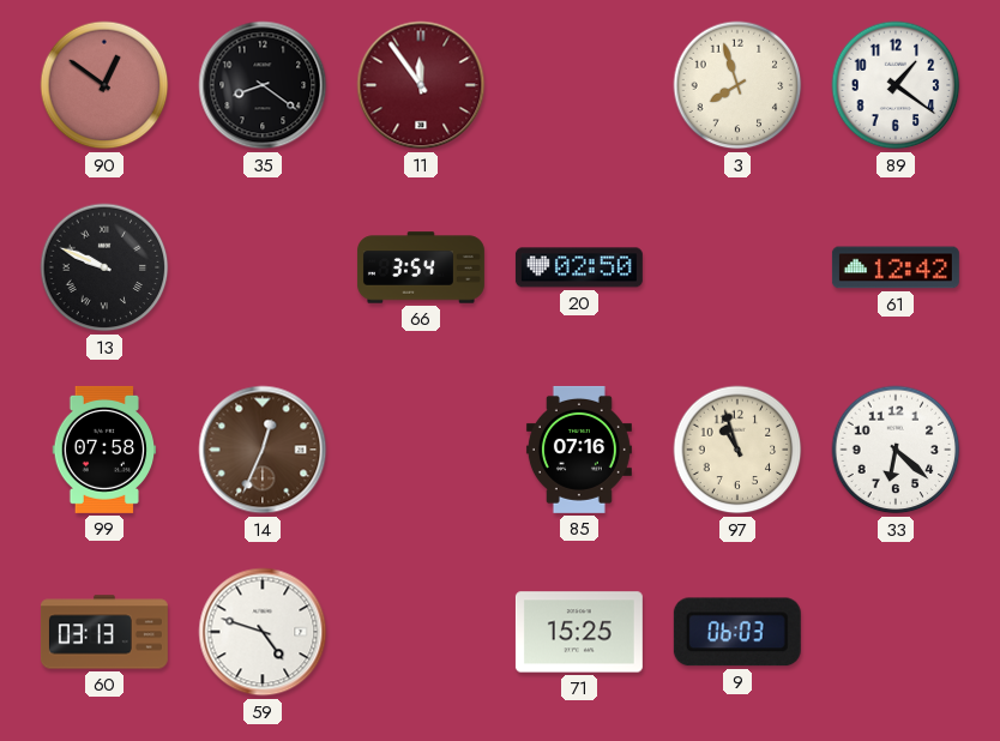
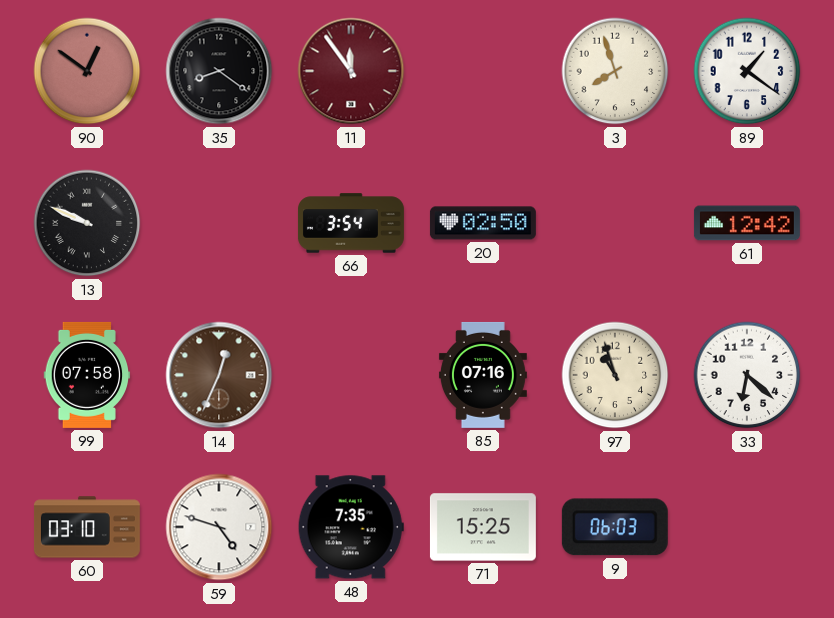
60: 03:13 -> 03:10
48: none -> 7:35
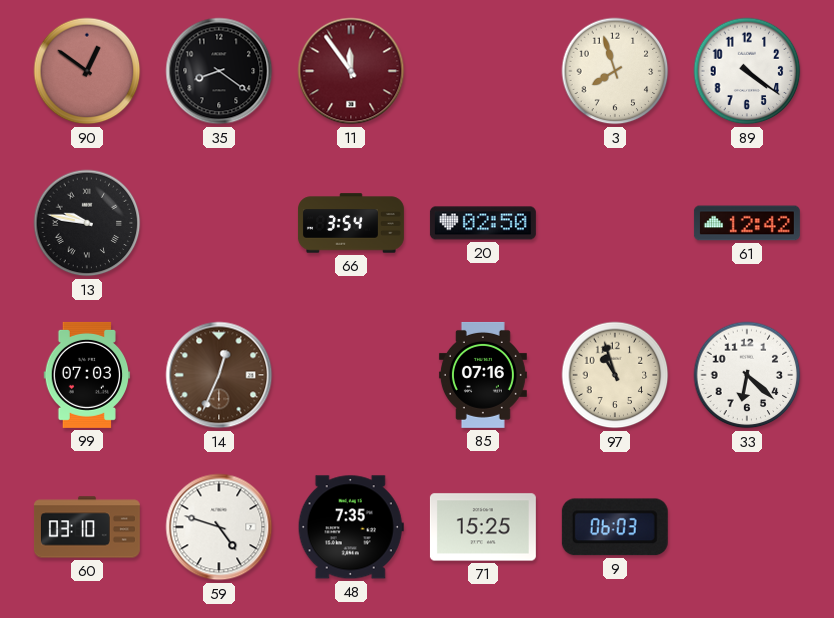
89: 1:21 -> 4:21
13: 9:49 -> 9:47
99: 07:58 -> 07:03
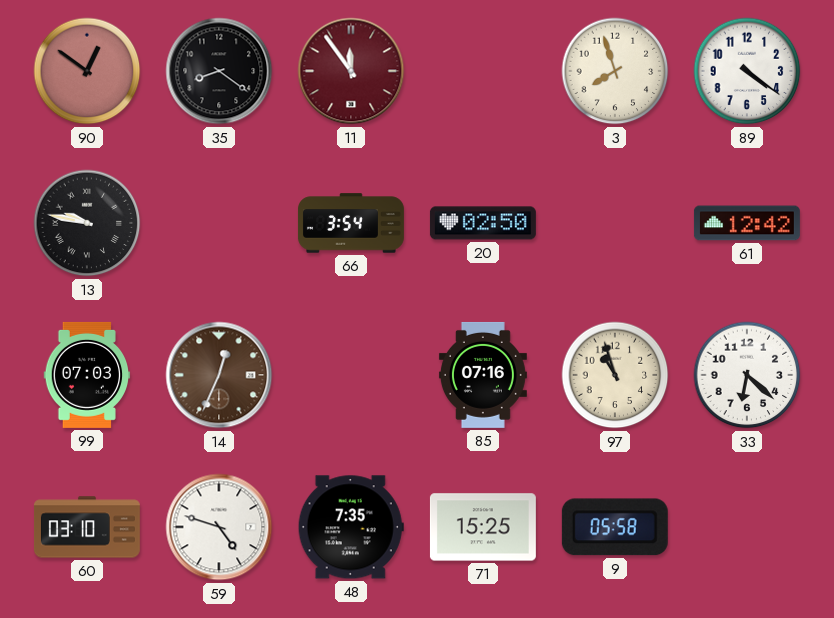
9: 06:03 -> 05:58
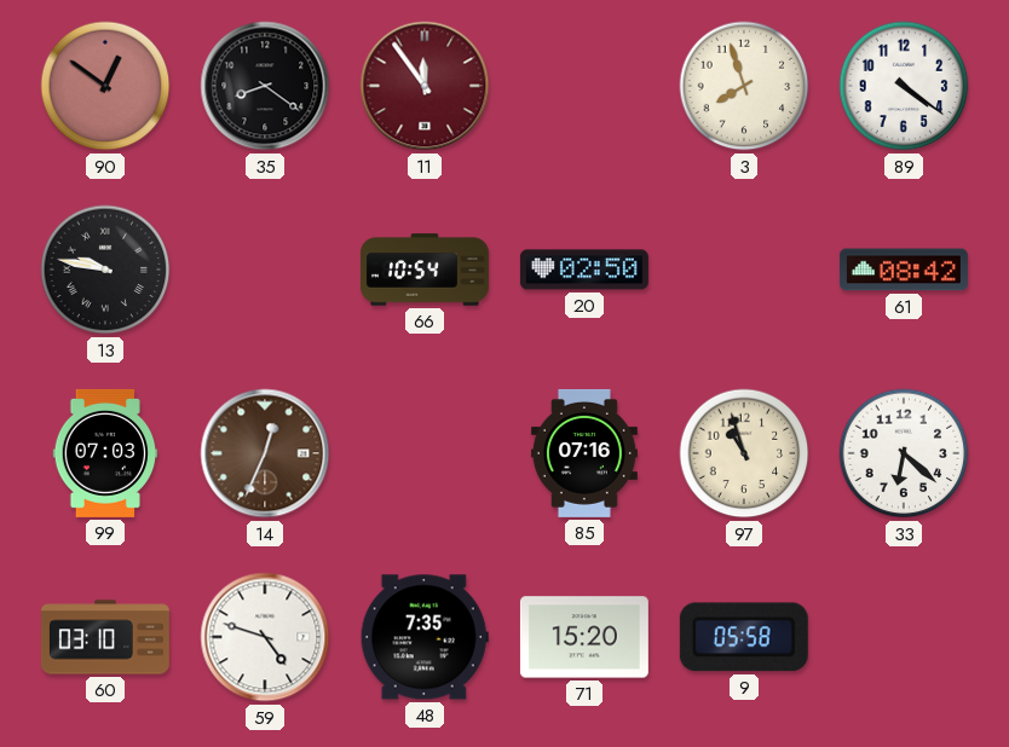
66: 3:54 -> 10:54
61: 12:42 -> 08:42
71: 15:25 -> 15:20
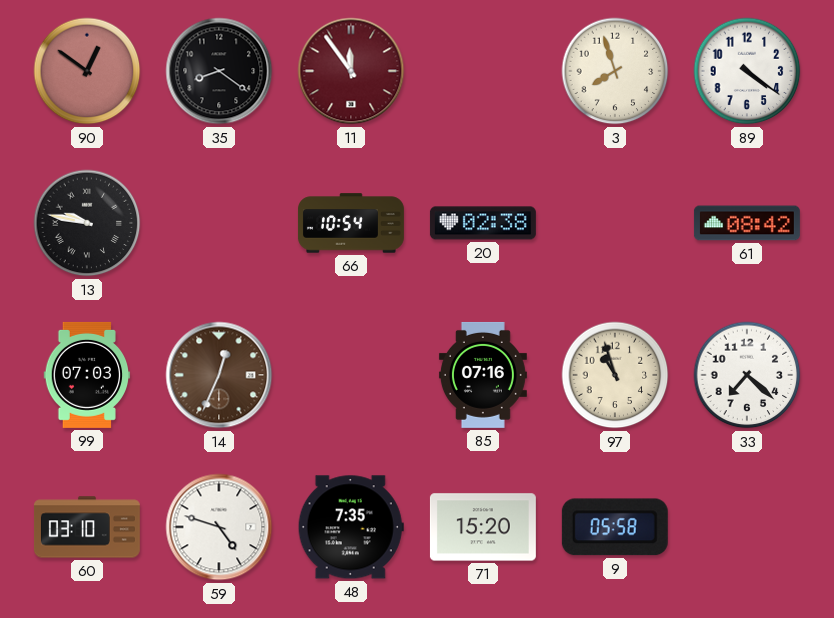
20: 02:50 -> 02:38
33: 6:22 -> 7:22
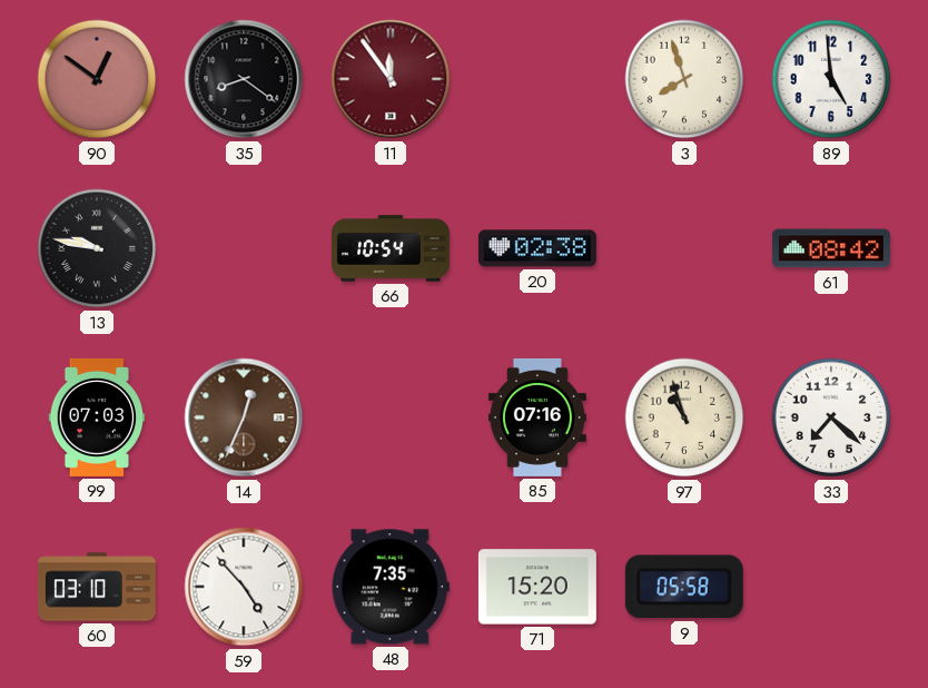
89: 4:21 -> 4:59
59: 4:48 -> 4:53
